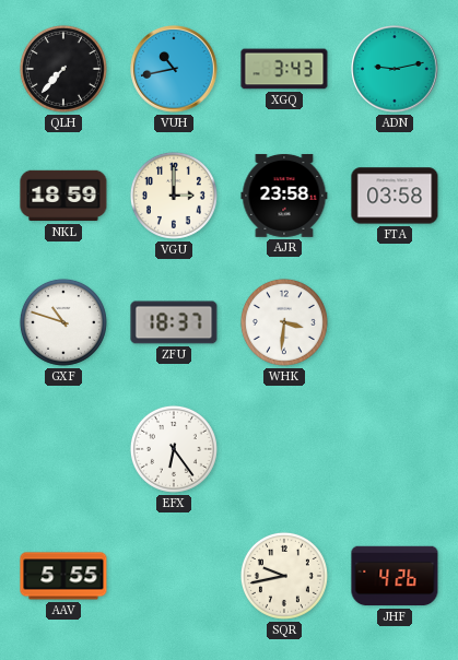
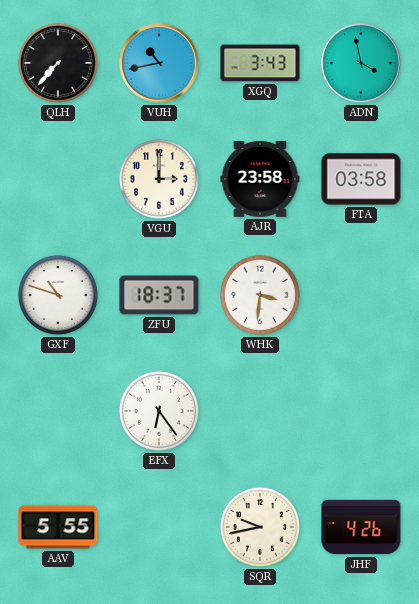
ADN: 9:13 -> 3:58
NKL: 18:59 -> none
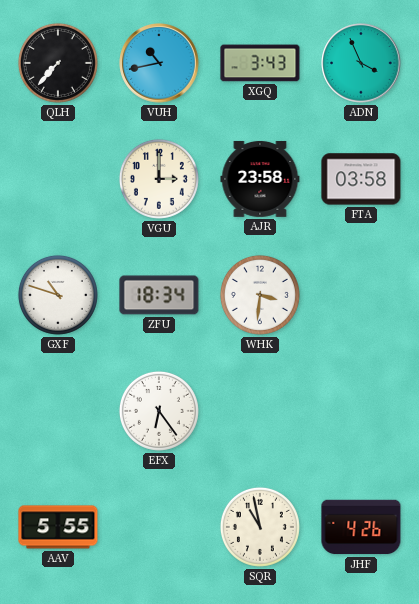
ADN: 3:58 -> 3:56
ZFU: 18:37 -> 18:34
SQR: 9:43 -> 10:58
